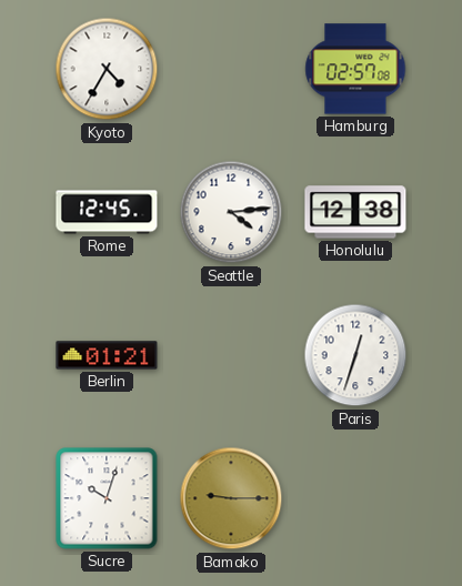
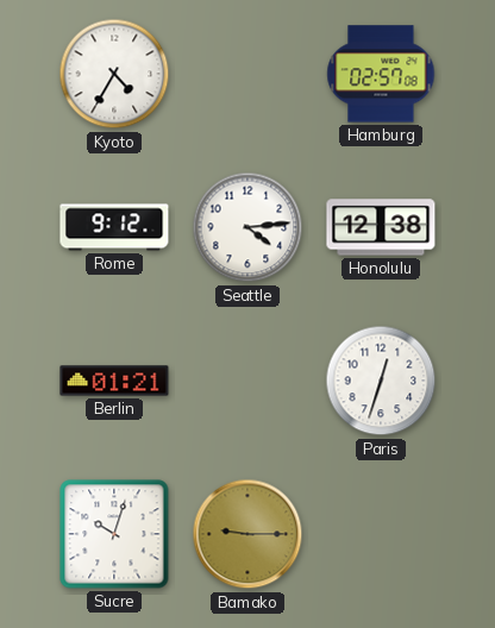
Rome: 12:45 -> 9:12
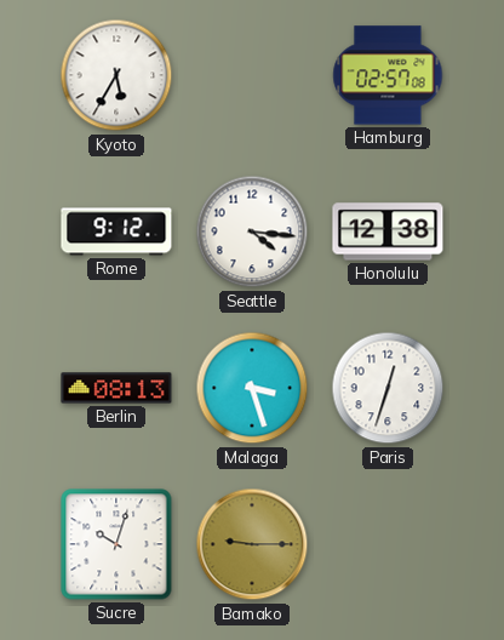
Kyoto: 4:35 -> 5:35
Seattle: 4:14 -> 4:16
Berlin: 01:21 -> 08:13
Malaga: none -> 3:27
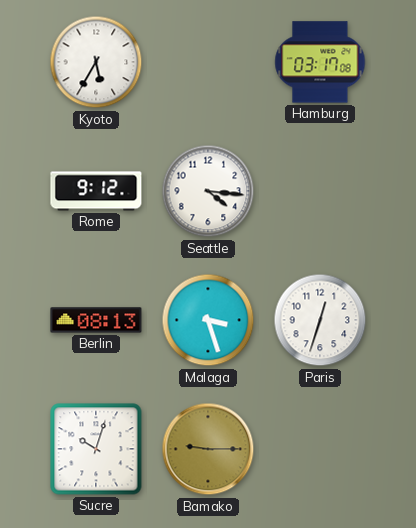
Hamburg: 02:57 -> 03:17
Honolulu: 12:38 -> none
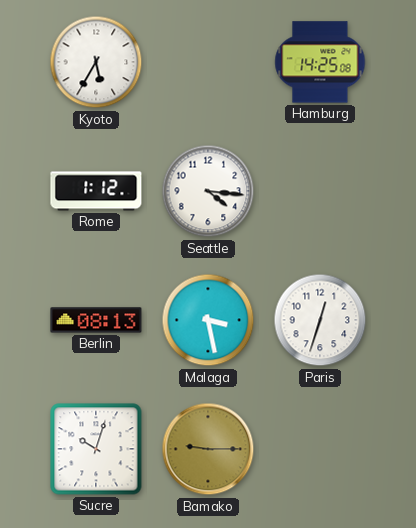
Hamburg: 03:17 -> 14:25
Rome: 9:12 -> 1:12
Malaga: 3:27 -> 3:28
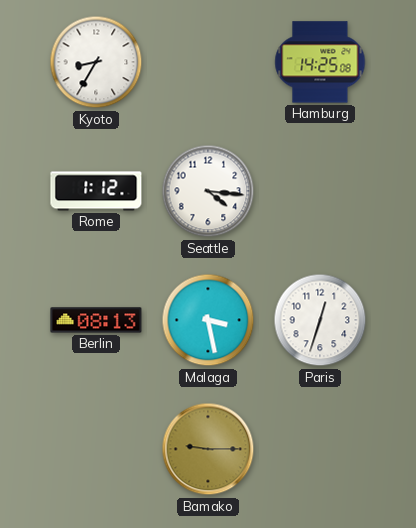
Kyoto: 5:35 -> 8:35
Sucre: 10:03 -> none
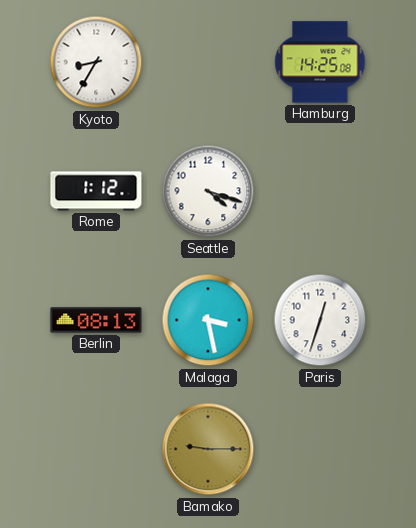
Seattle: 4:16 -> 4:18
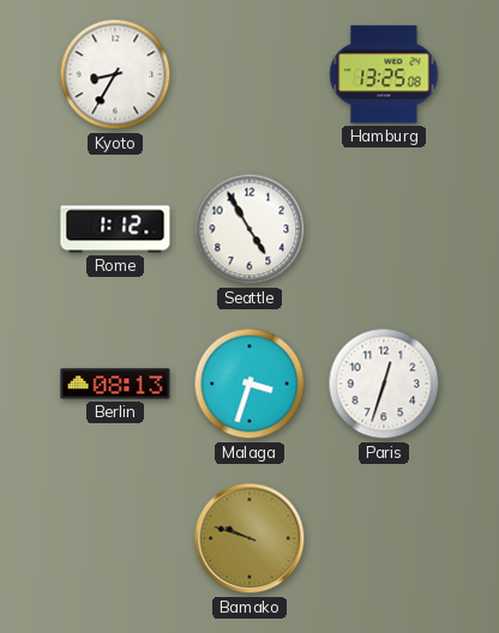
Hamburg: 14:25 -> 13:25
Seattle: 4:18 -> 4:55
Malaga: 3:28 -> 3:33
Bamako: 9:15 -> 9:48
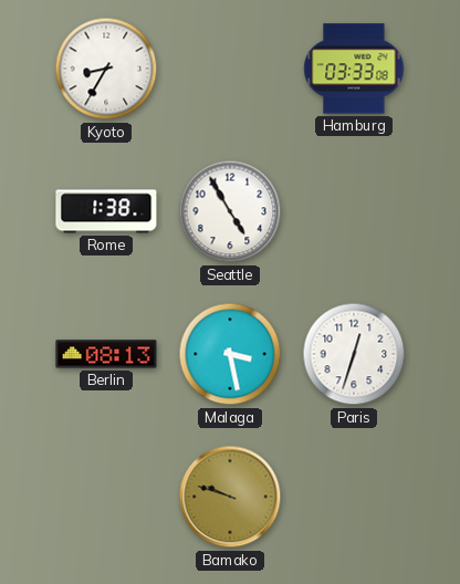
Hamburg: 13:25 -> 03:33
Rome: 1:12 -> 1:38
Malaga: 3:33 -> 3:28
